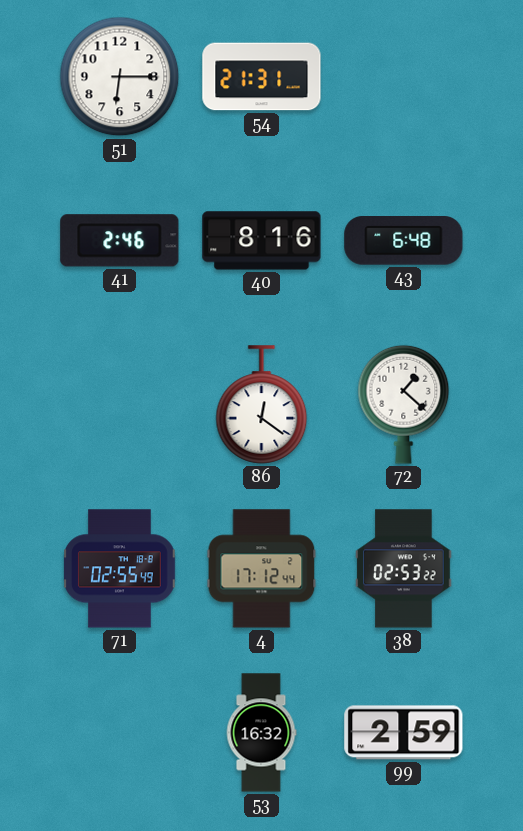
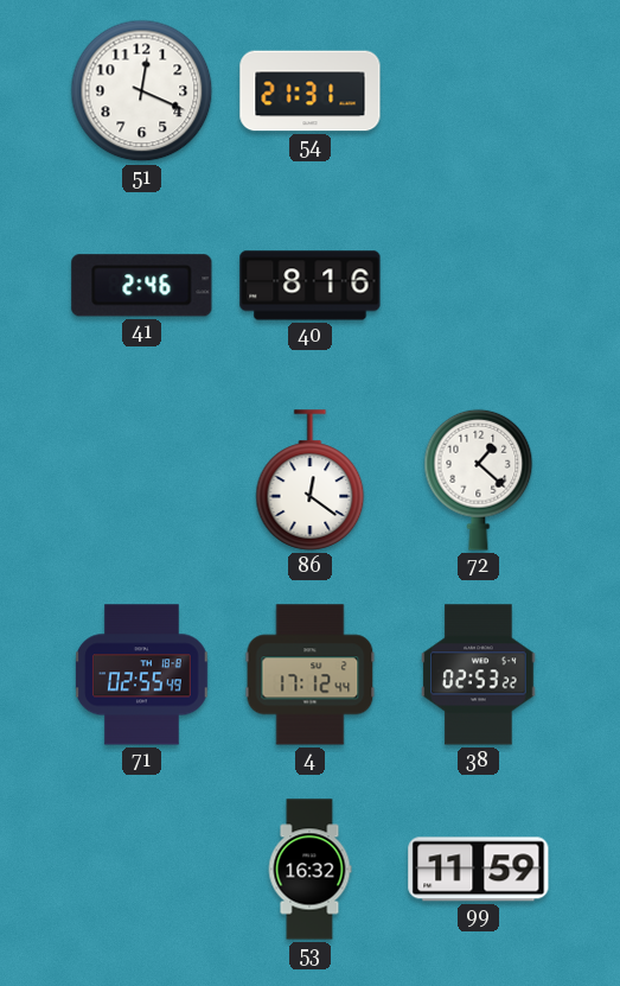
51: 6:15 -> 12:19
43: 6:48 -> none
99: 2:59 -> 11:59
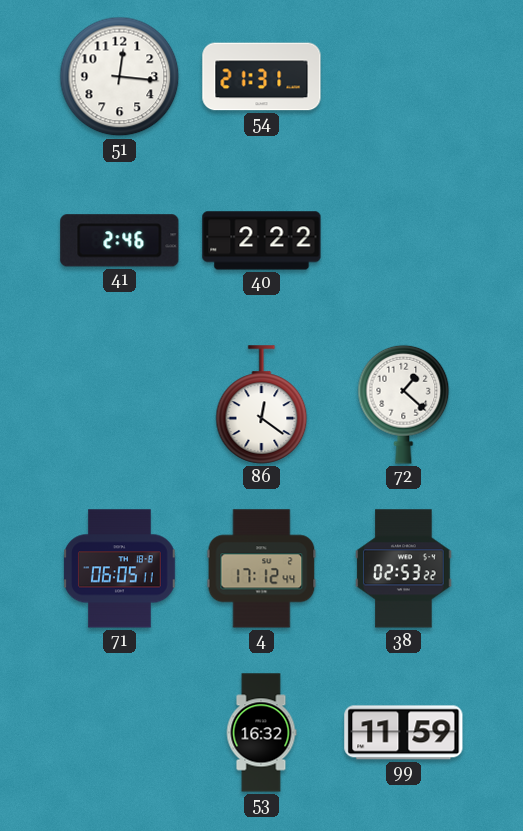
51: 12:19 -> 12:16
40: 8:16 -> 2:22
71: 02:55 -> 06:05
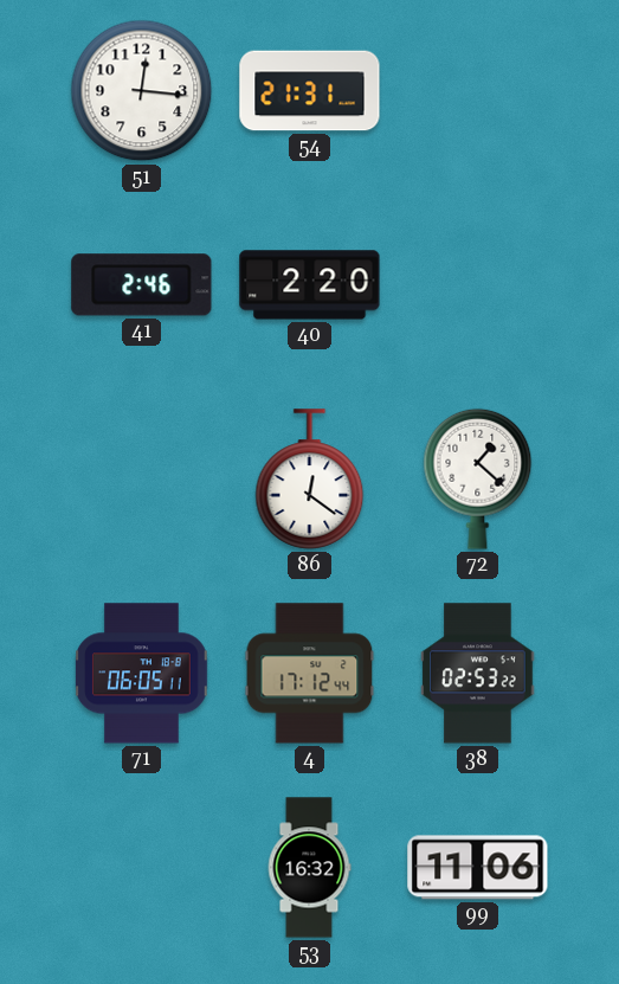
40: 2:22 -> 2:20
99: 11:59 -> 11:06
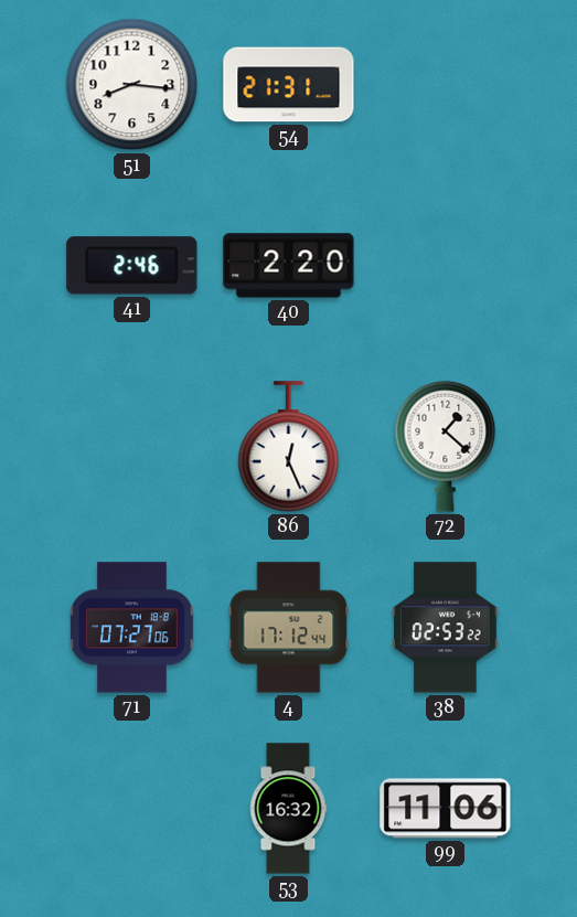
51: 12:16 -> 8:16
86: 12:21 -> 12:26
71: 06:05 -> 07:27
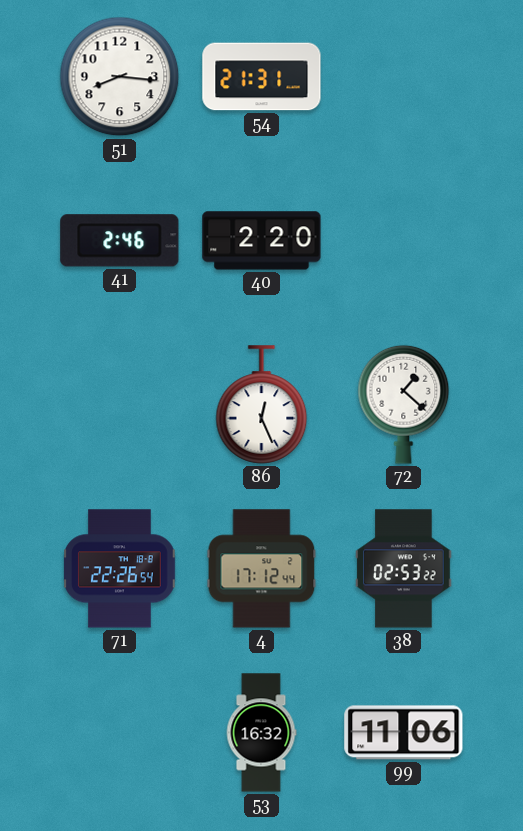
71: 07:27 -> 22:26
